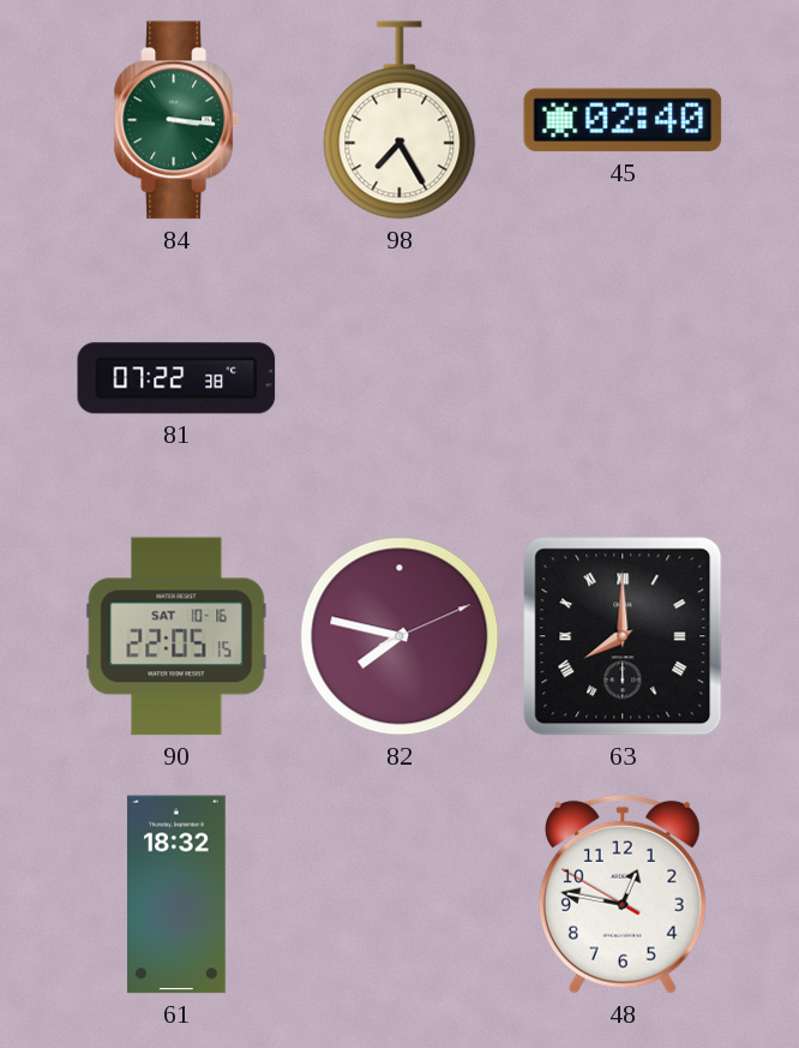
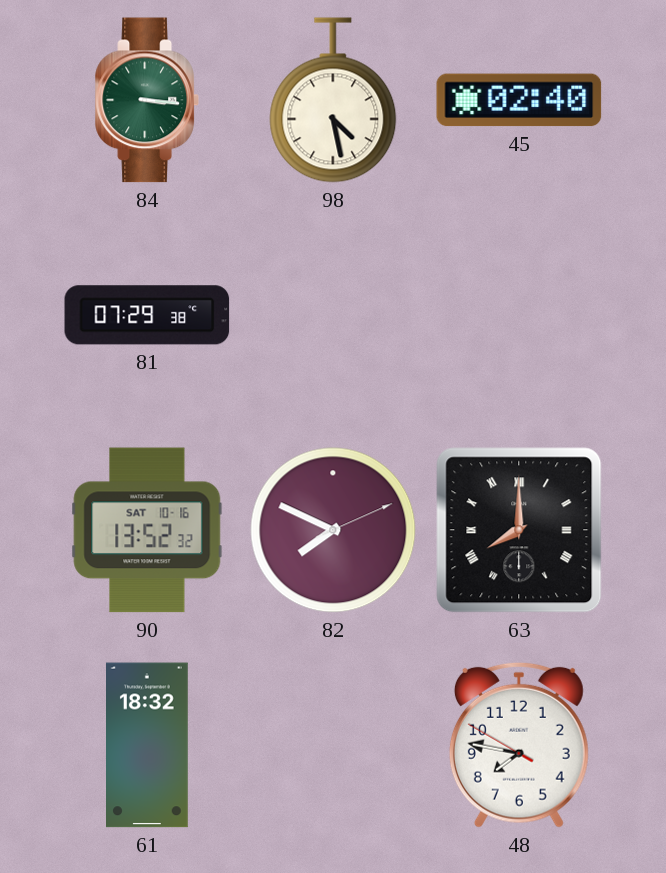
98: 7:25 -> 4:28
81: 07:22 -> 07:29
90: 22:05 -> 13:52
82: 7:47 -> 7:49
48: 12:46 -> 7:46
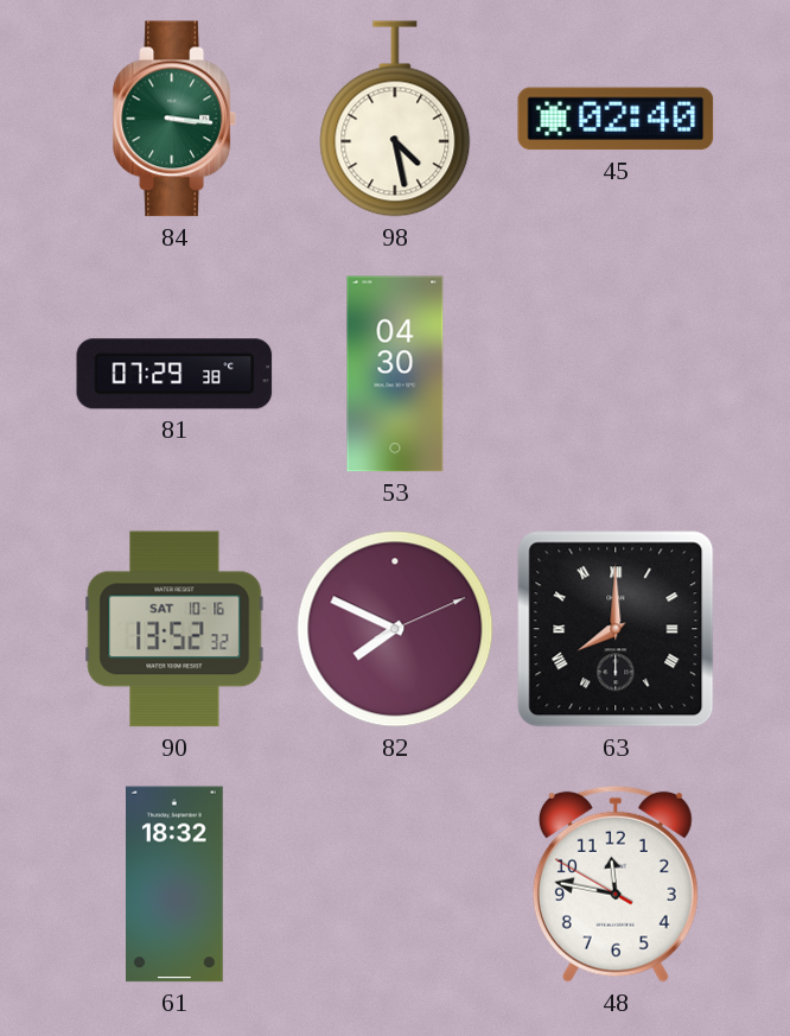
53: none -> 04:30
48: 7:46 -> 11:46
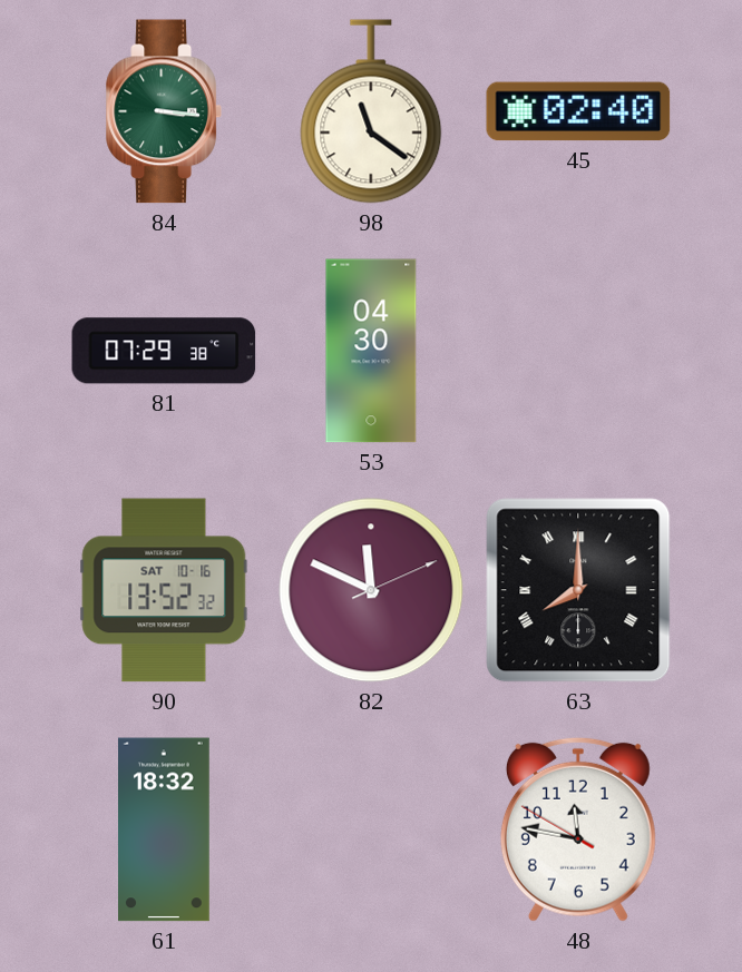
98: 4:28 -> 11:21
82: 7:49 -> 11:49
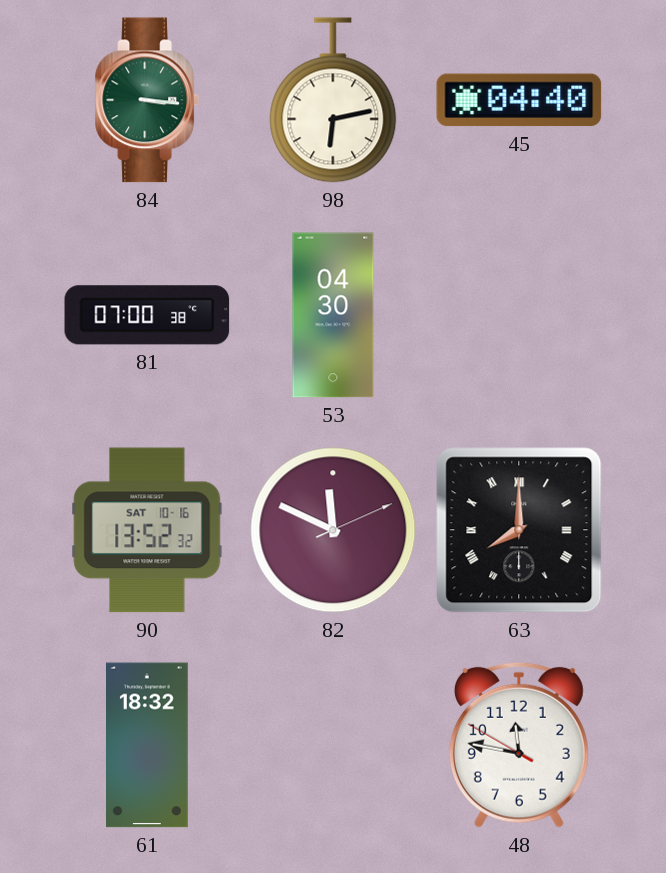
98: 11:21 -> 6:13
45: 02:40 -> 04:40
81: 07:29 -> 07:00
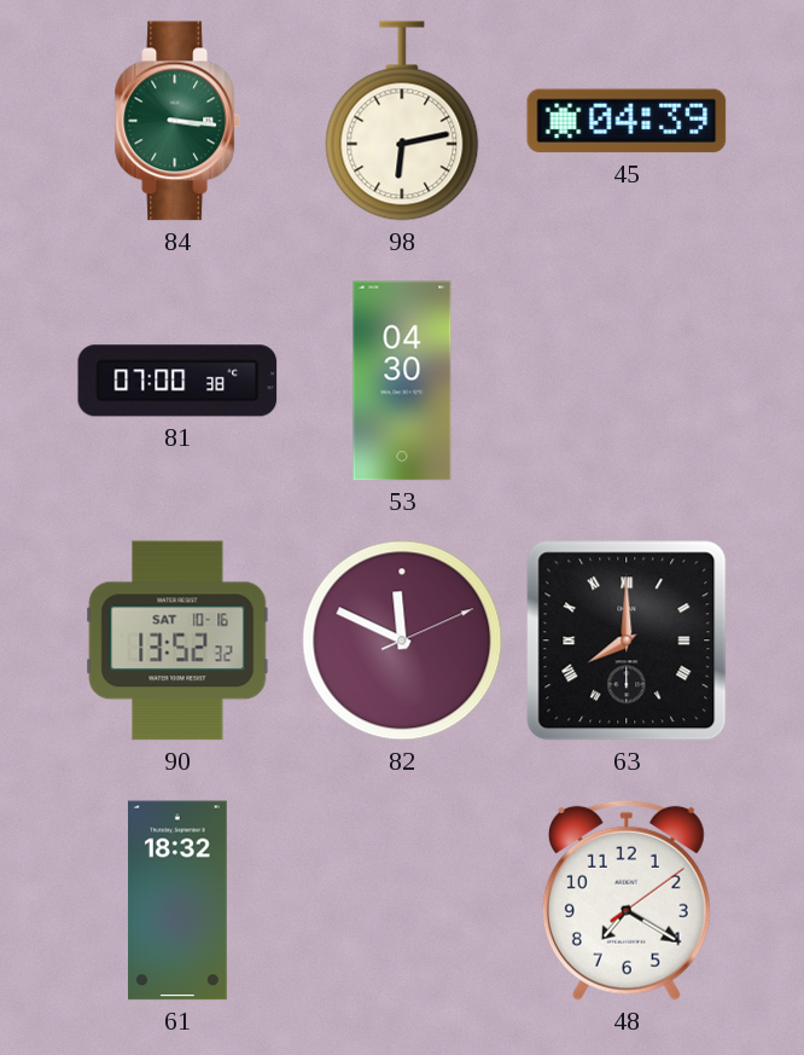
45: 04:40 -> 04:39
48: 11:46 -> 7:20
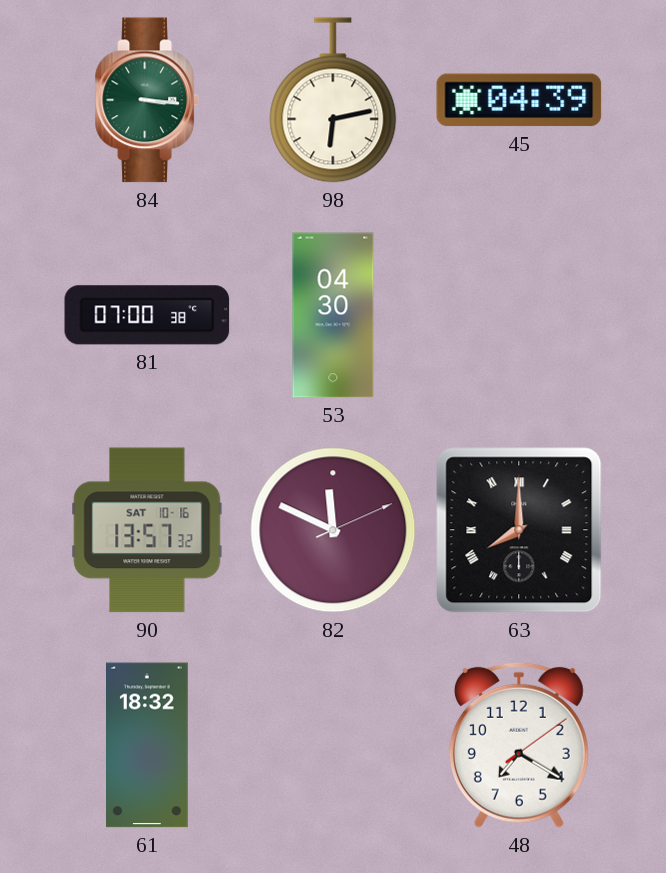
90: 13:52 -> 13:57
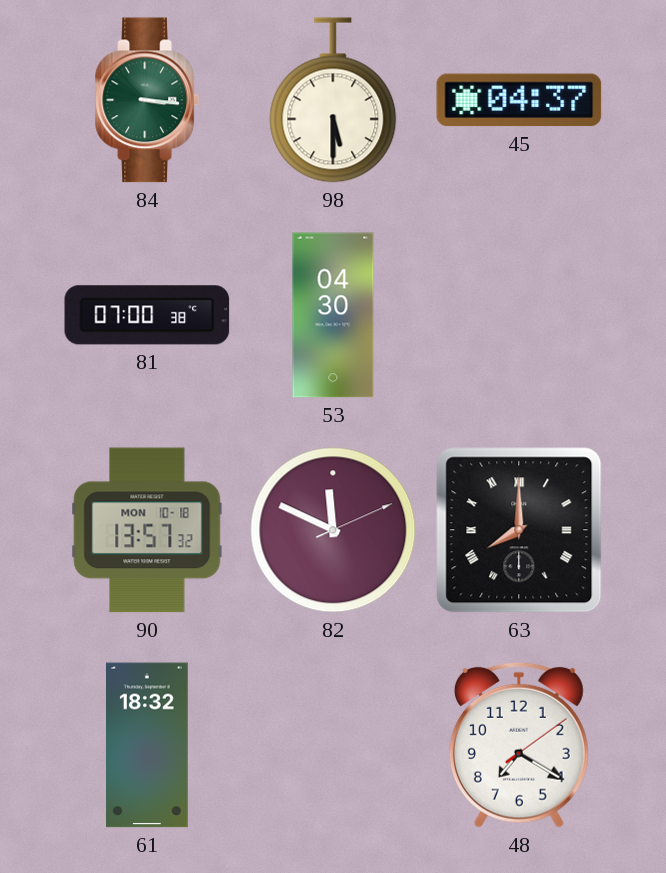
98: 6:13 -> 5:30
45: 04:39 -> 04:37
90 date: SAT 10-16 -> MON 10-18
